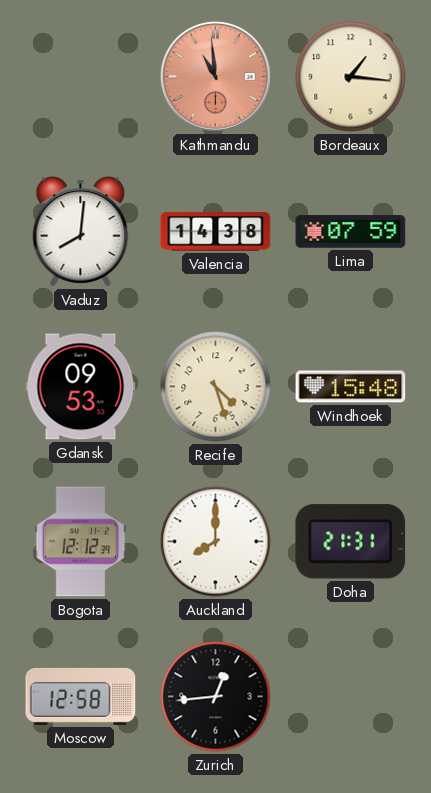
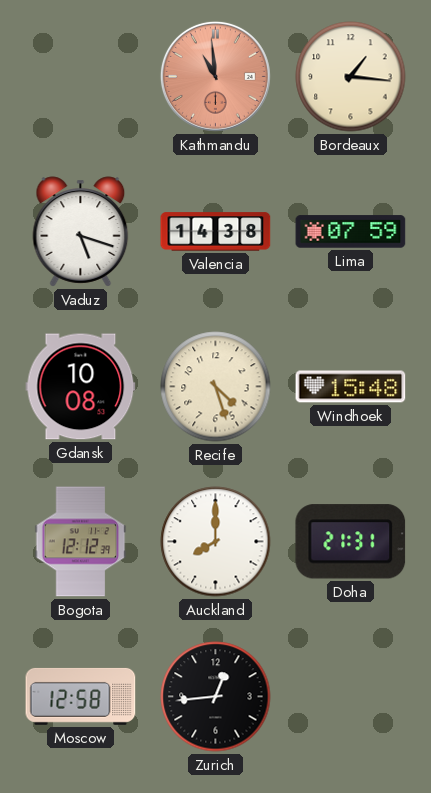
Vaduz: 8:01 -> 5:18
Gdansk: 09:53 -> 10:08
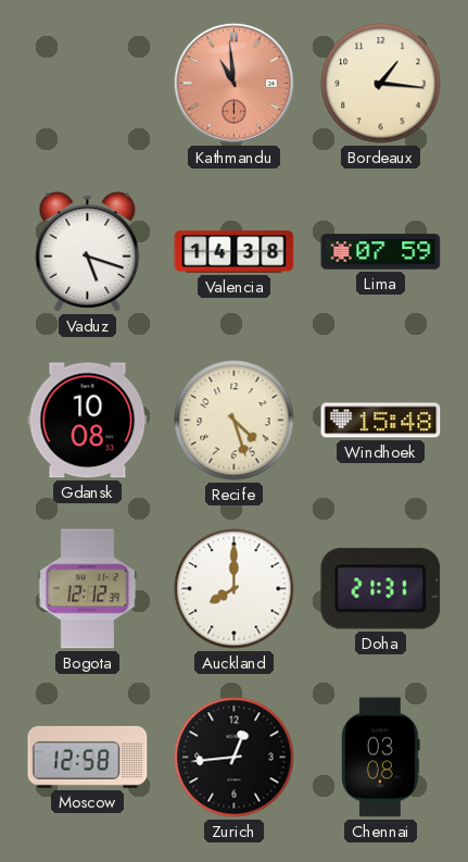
Chennai: none -> 03:08
